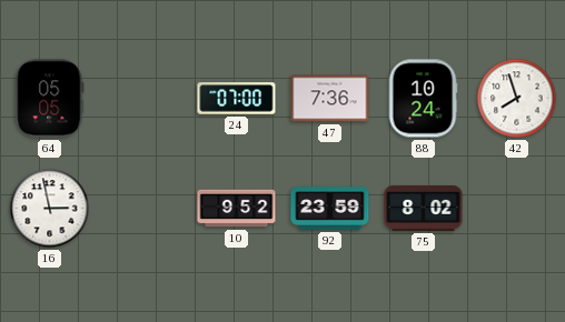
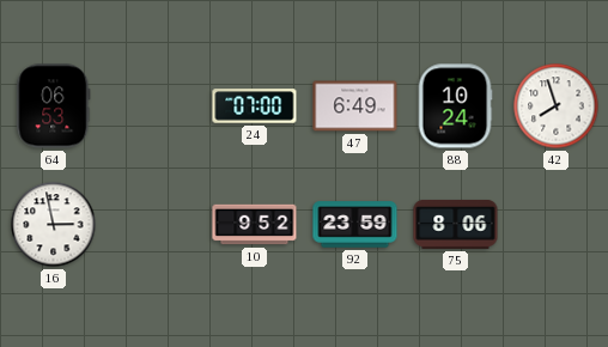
64: 05:05 -> 06:53
47: 7:36 -> 6:49
75: 8:02 -> 8:06
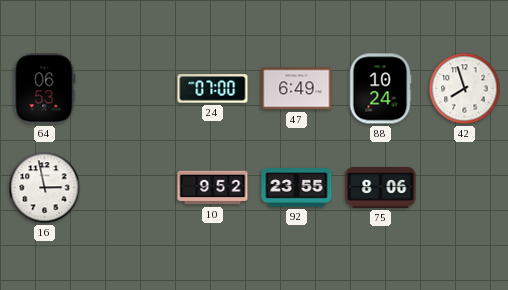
92: 23:59 -> 23:55
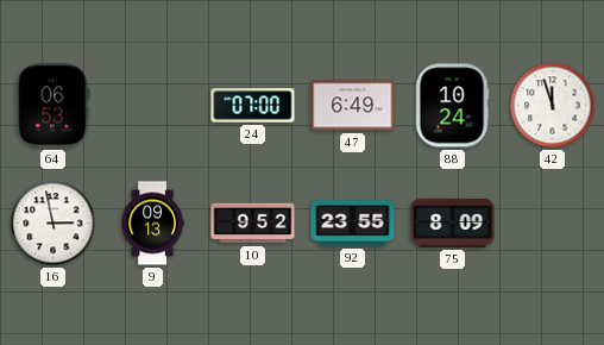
42: 7:57 -> 11:57
9: none -> 09:13
75: 8:06 -> 8:09
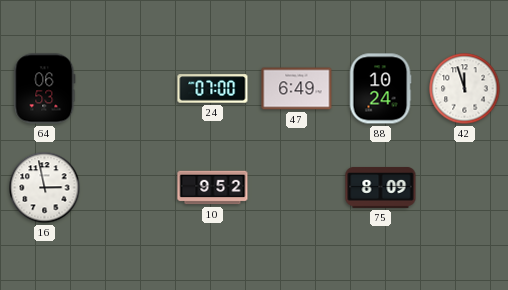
9: 09:13 -> none
92: 23:55 -> none
